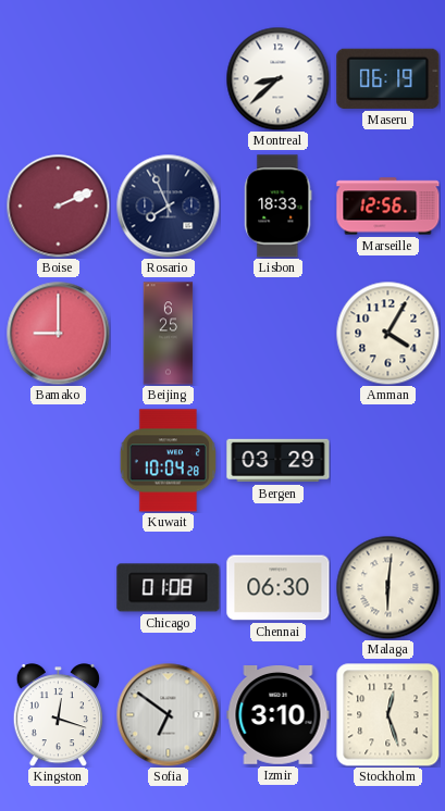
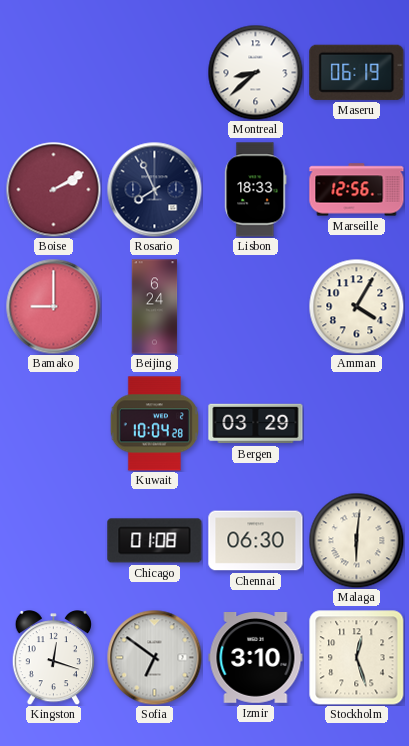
Boise: 2:11 -> 2:10
Beijing: 6:25 -> 6:24
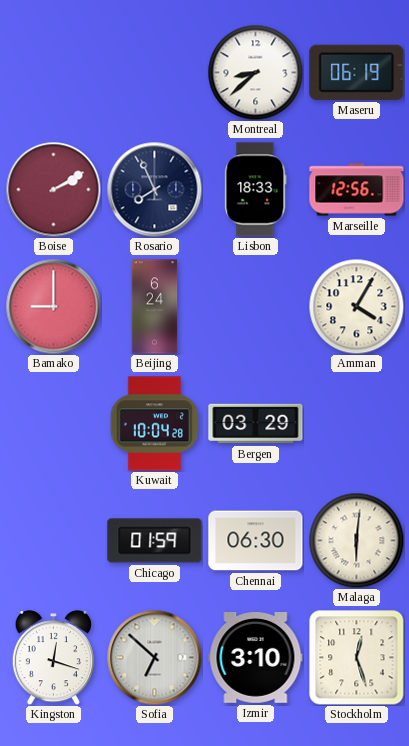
Chicago: 01:08 -> 01:59
Sofia: 6:51 -> 6:52
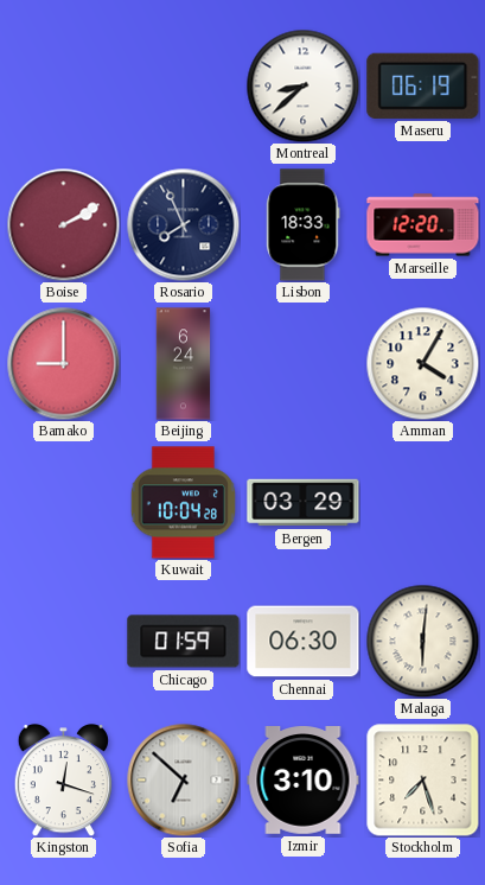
Marseille: 12:56 -> 12:20
Stockholm: 12:27 -> 7:27
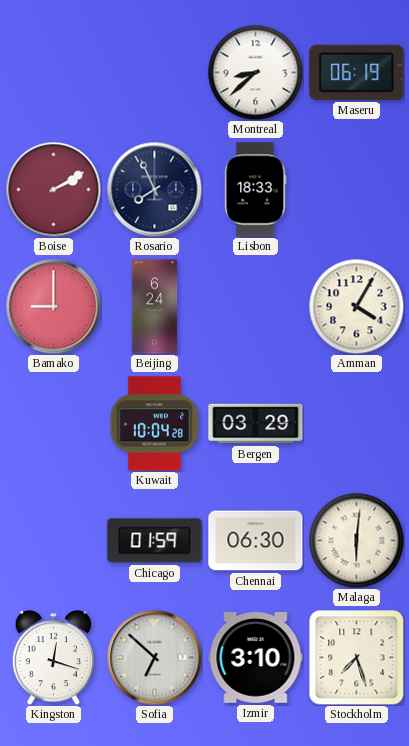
Marseille: 12:20 -> none
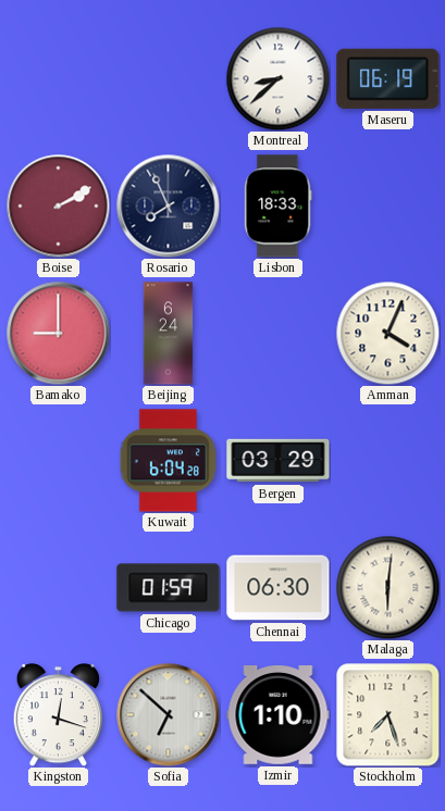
Amman: 4:05 -> 4:04
Kuwait: 10:04 -> 6:04
Izmir: 3:10 -> 1:10
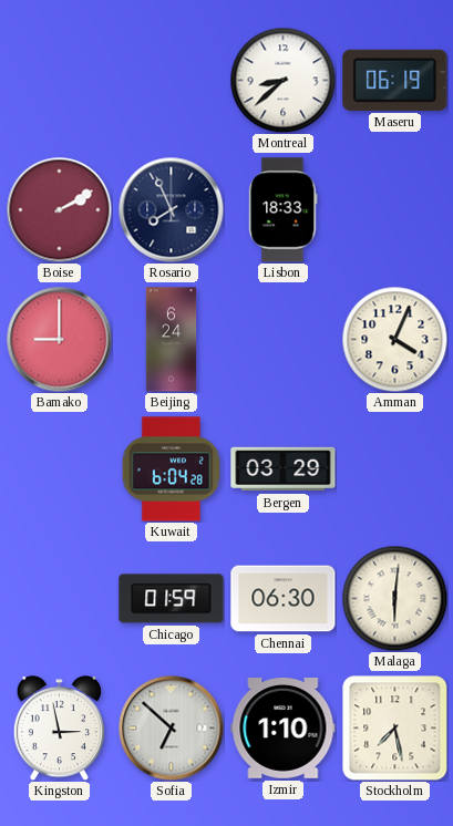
Kingston: 12:18 -> 2:58
Stockholm: 7:27 -> 7:28
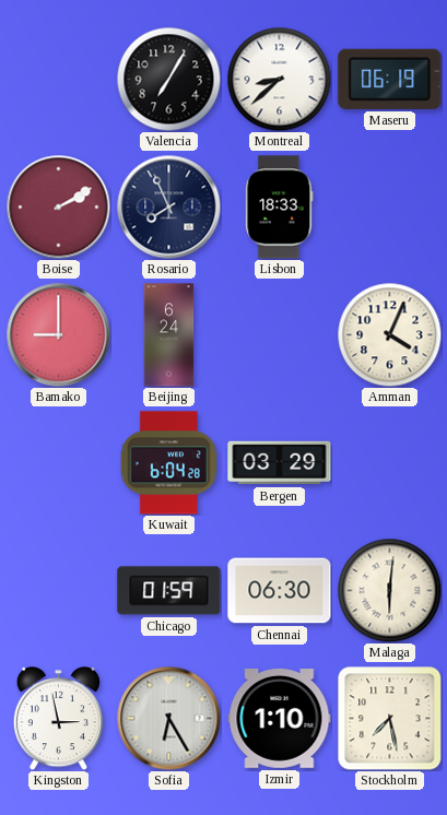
Valencia: none -> 7:05
Sofia: 6:52 -> 6:25
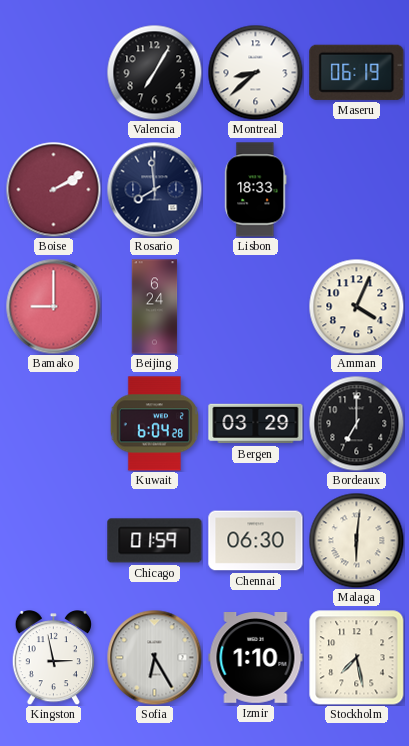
Rosario: 7:56 -> 7:59
Bordeaux: none -> 7:00
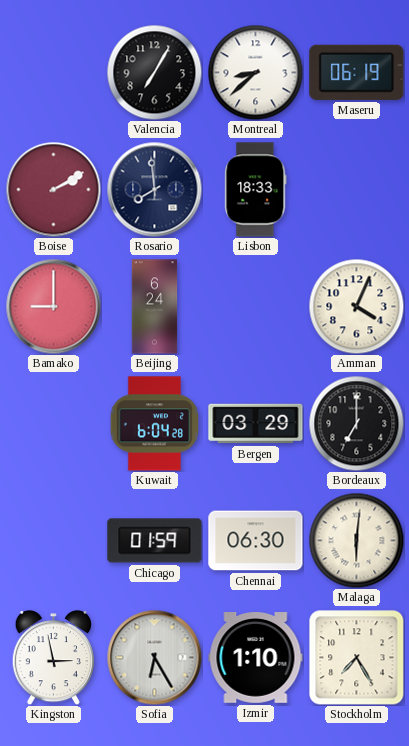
Stockholm: 7:28 -> 7:25
